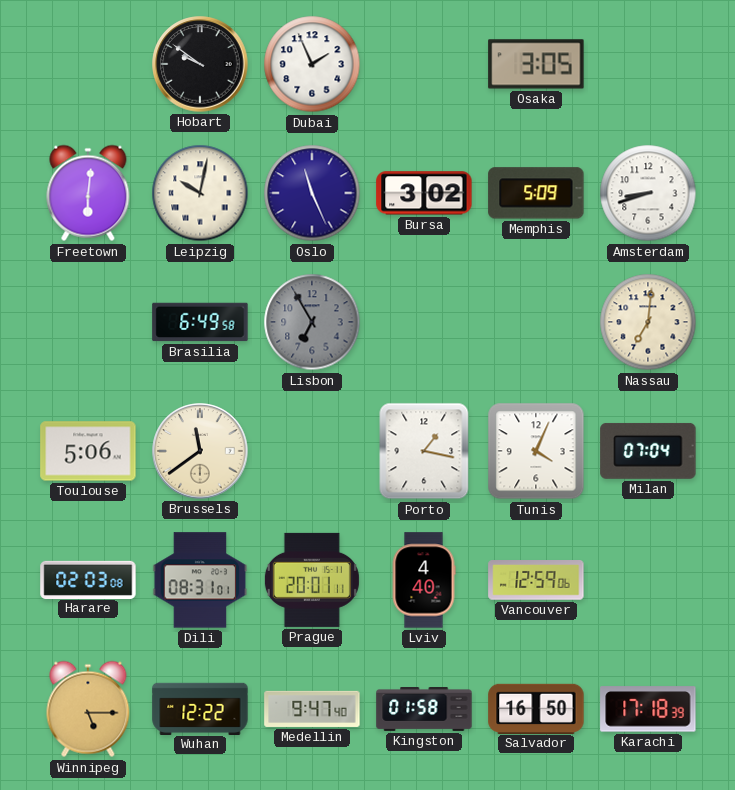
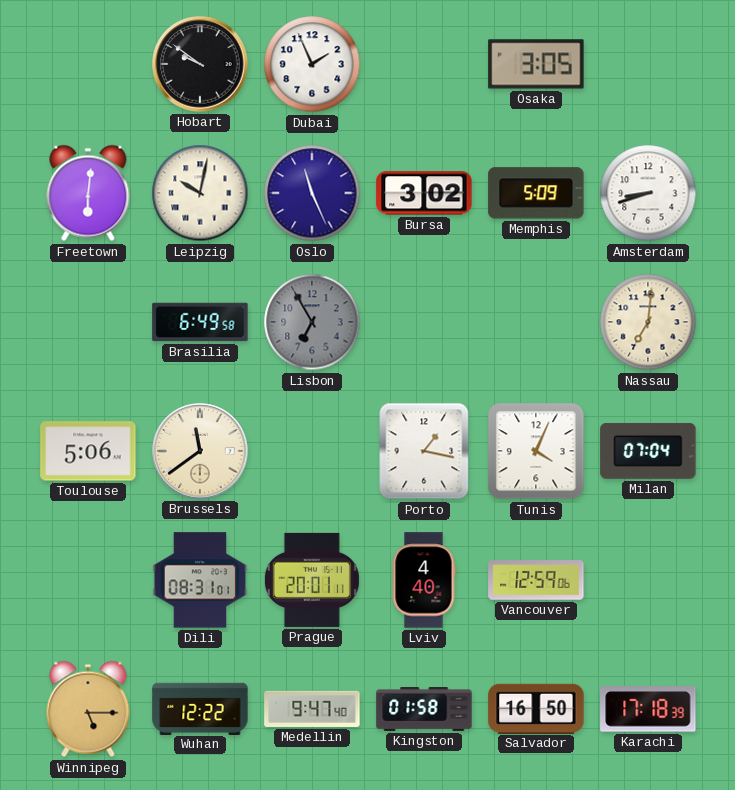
Harare: 02:03 -> none
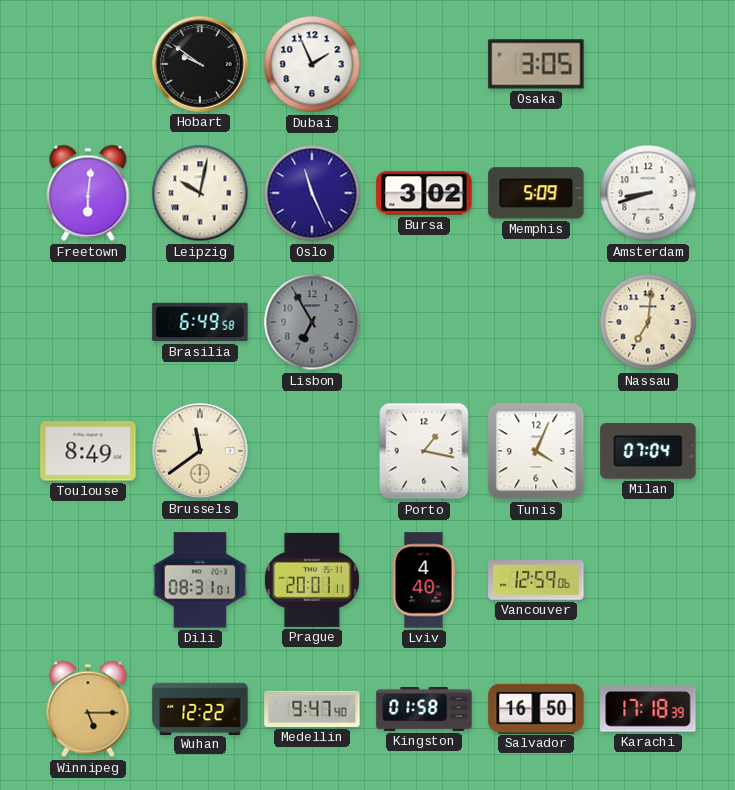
Toulouse: 5:06 -> 8:49
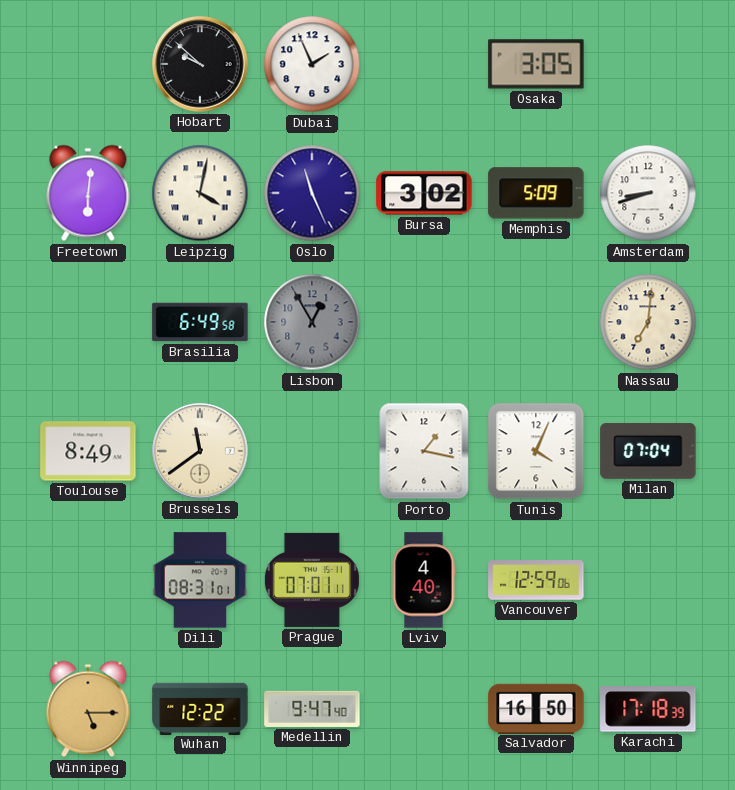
Hobart: 9:51 -> 9:52
Leipzig: 10:02 -> 4:02
Lisbon: 6:55 -> 12:55
Prague: 20:01 -> 07:01
Kingston: 01:58 -> none
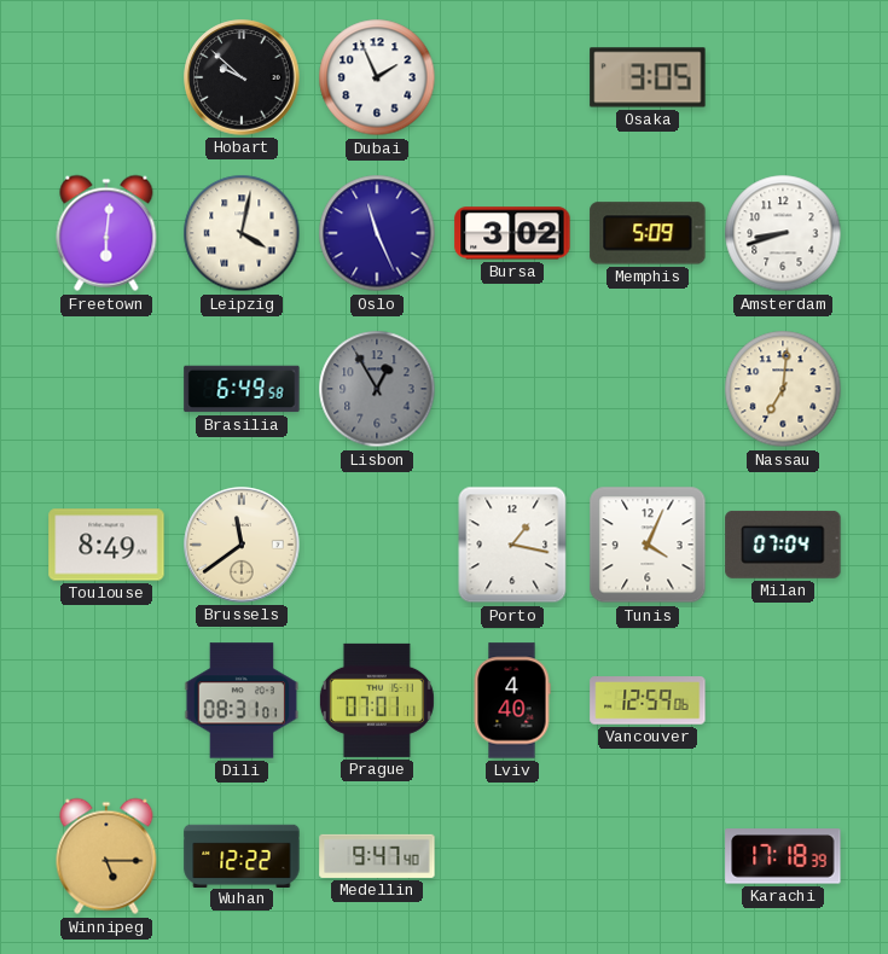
Salvador: 16:50 -> none
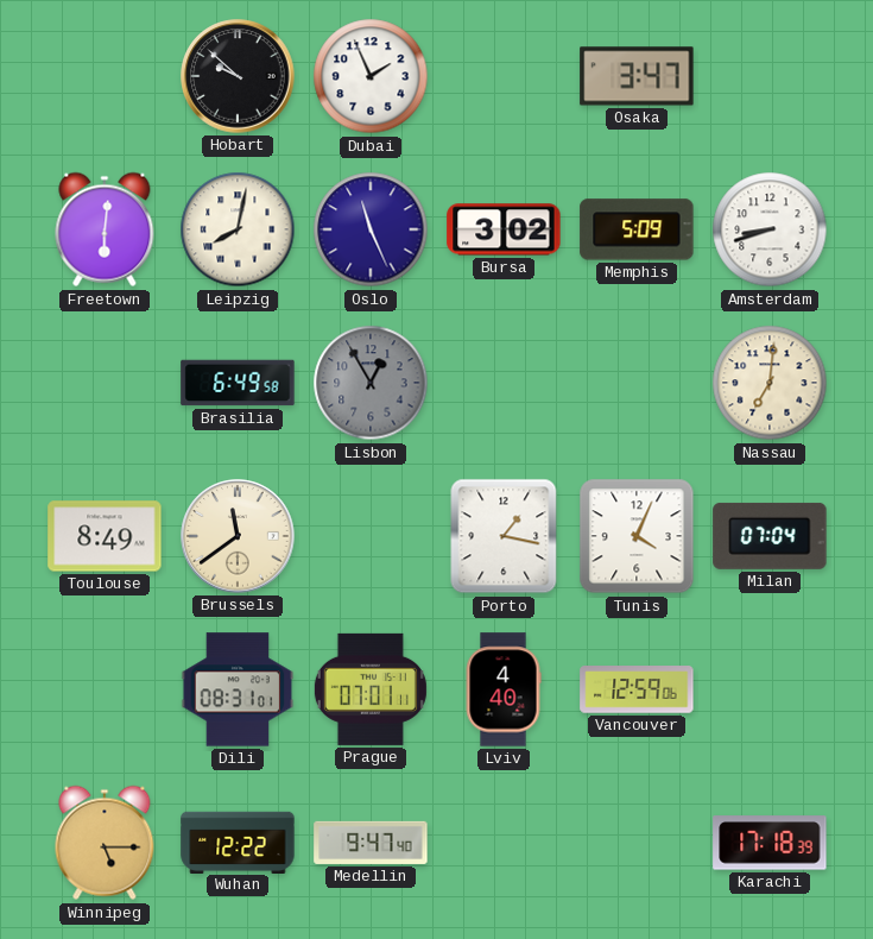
Osaka: 3:05 -> 3:47
Leipzig: 4:02 -> 8:02
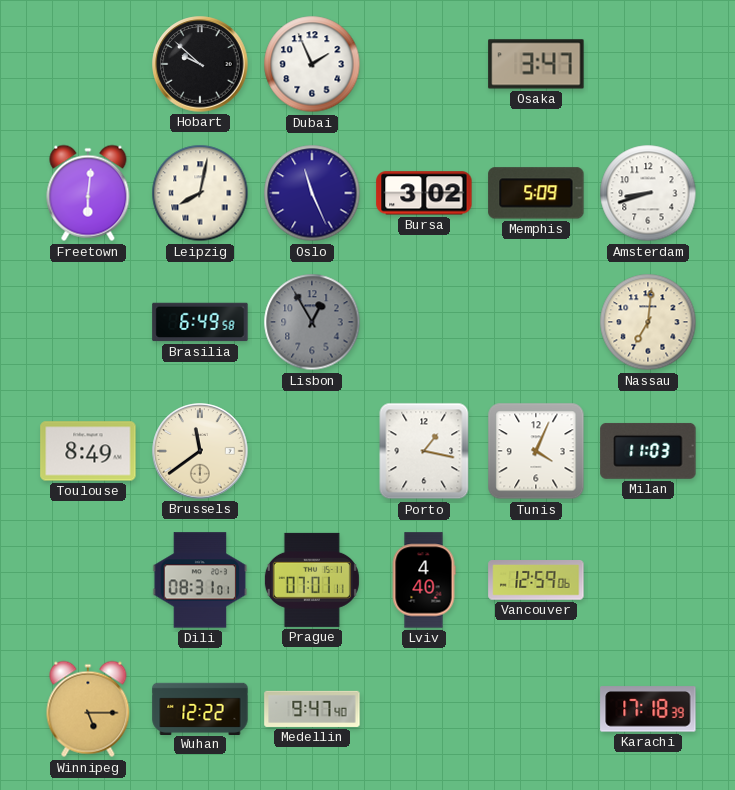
Milan: 07:04 -> 11:03
